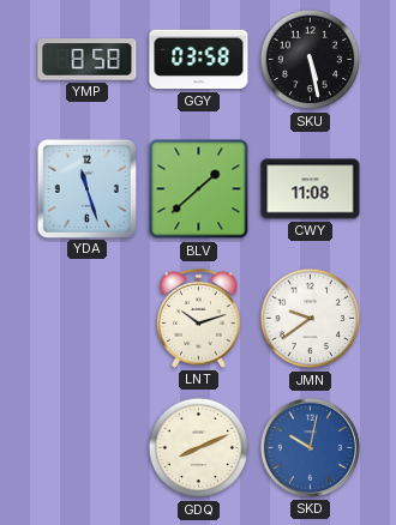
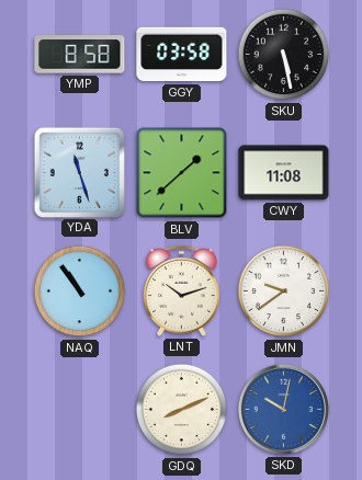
NAQ: none -> 10:54
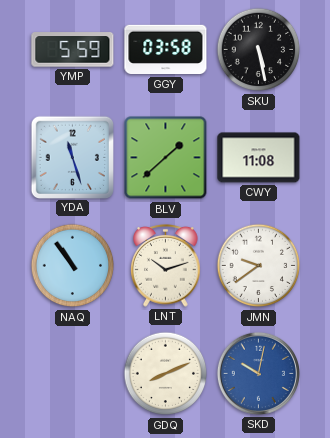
YMP: 8:58 -> 5:59
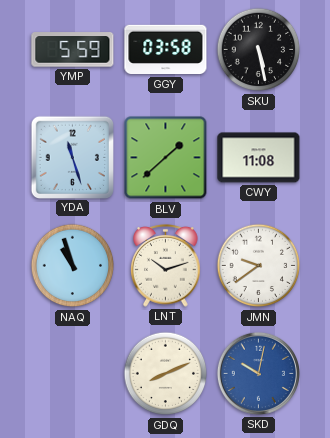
NAQ: 10:54 -> 10:57
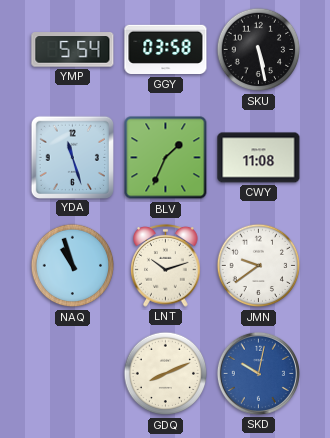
YMP: 5:59 -> 5:54
BLV: 1:38 -> 1:34
